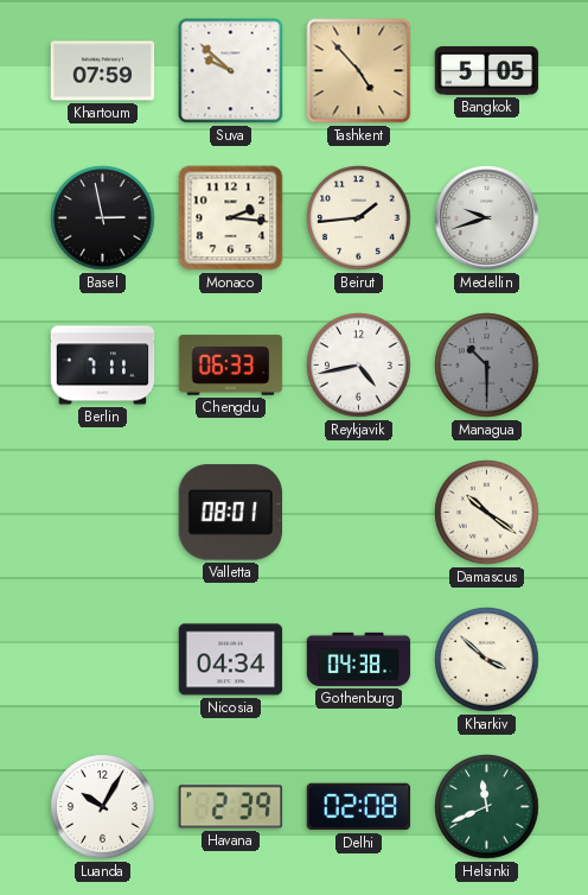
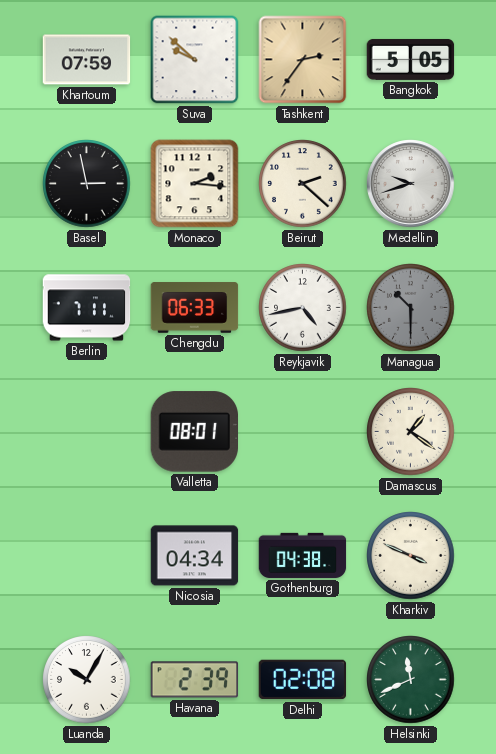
Tashkent: 4:53 -> 2:36
Beirut: 1:44 -> 2:22
Damascus: 10:21 -> 1:21
Kharkiv: 3:52 -> 3:49
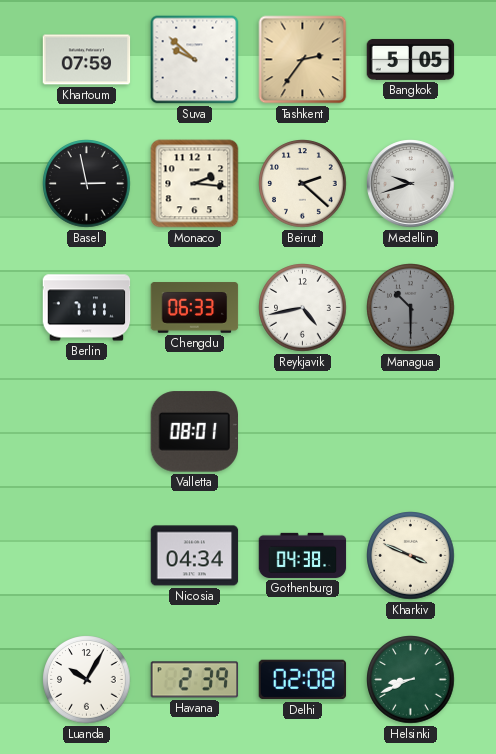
Damascus: 1:21 -> none
Helsinki: 11:41 -> 8:41
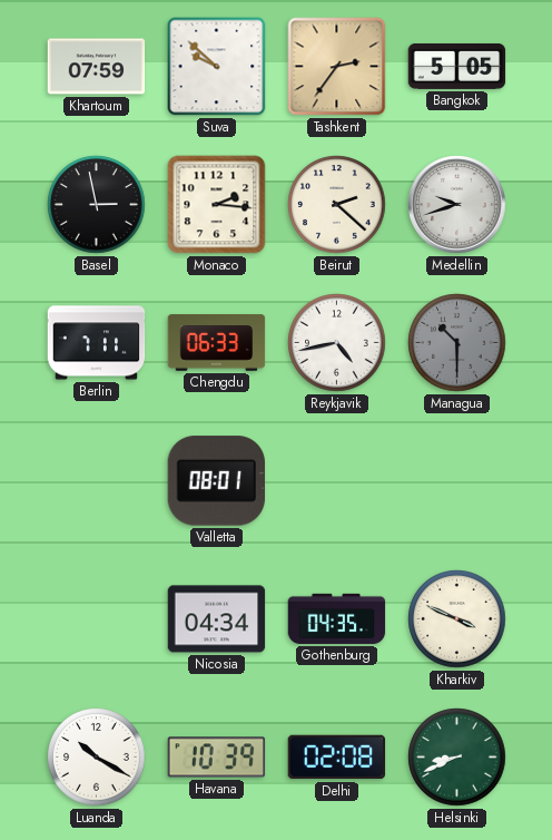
Gothenburg: 04:38 -> 04:35
Luanda: 10:05 -> 10:20
Havana: 2:39 -> 10:39
